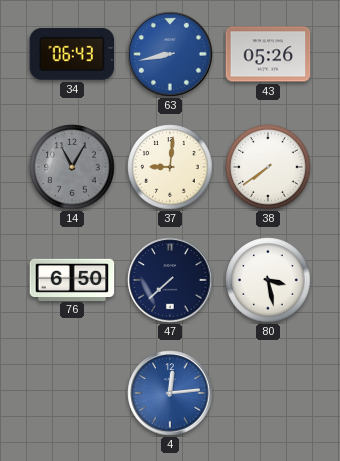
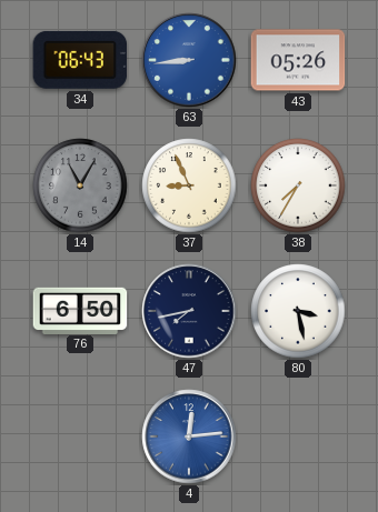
63: 8:43 -> 8:44
37: 9:01 -> 8:56
38: 7:39 -> 7:35
47: 7:38 -> 7:43
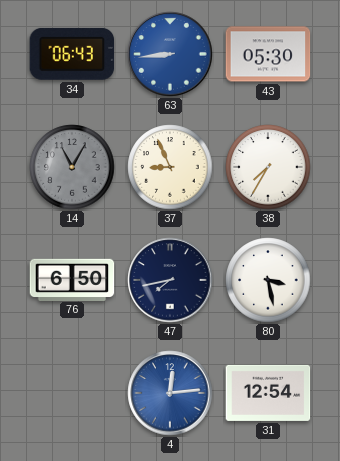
43: 05:26 -> 05:30
31: none -> 12:54
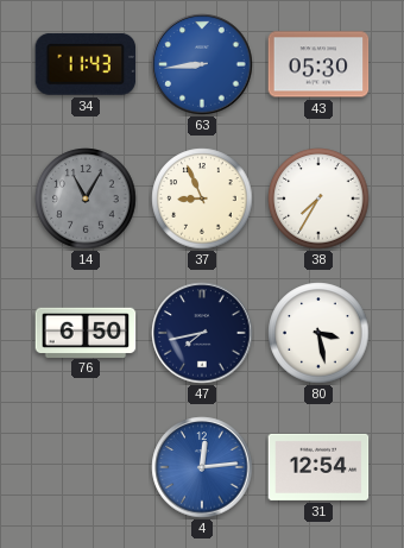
34: 06:43 -> 11:43
